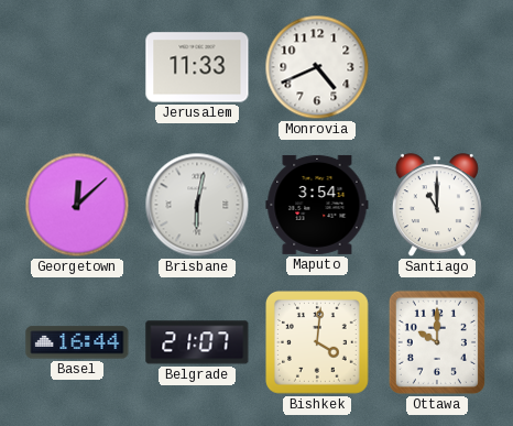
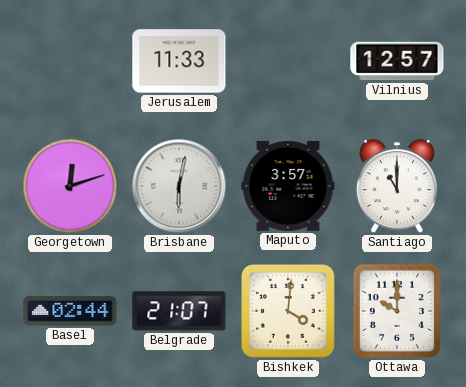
Monrovia: 4:41 -> none
Vilnius: none -> 12:57
Georgetown: 12:08 -> 12:12
Maputo: 3:54 -> 3:57
Basel: 16:44 -> 02:44
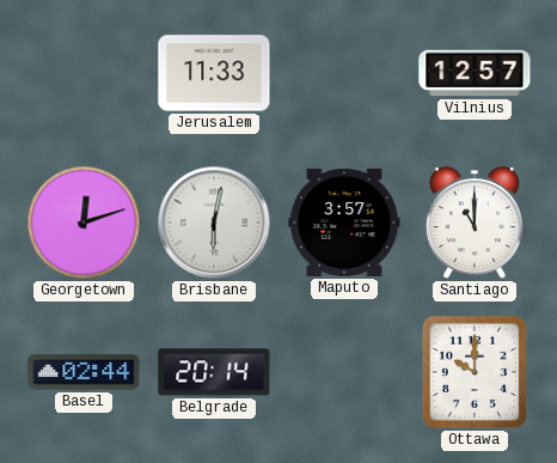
Belgrade: 21:07 -> 20:14
Bishkek: 4:01 -> none
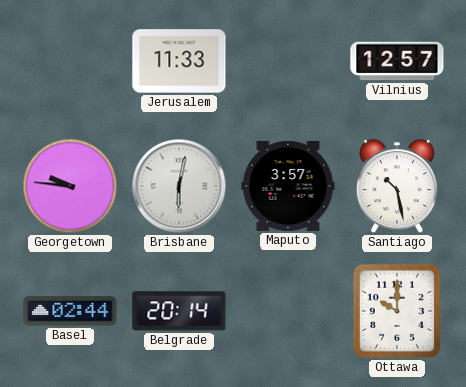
Georgetown: 12:12 -> 9:46
Santiago: 11:00 -> 10:28
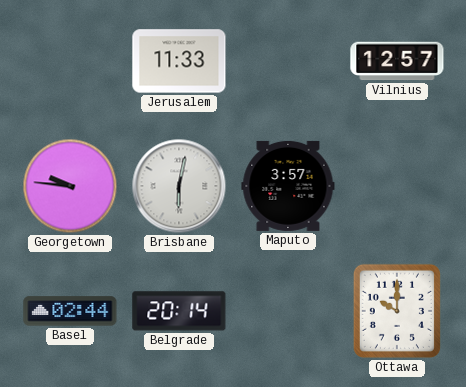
Santiago: 10:28 -> none
